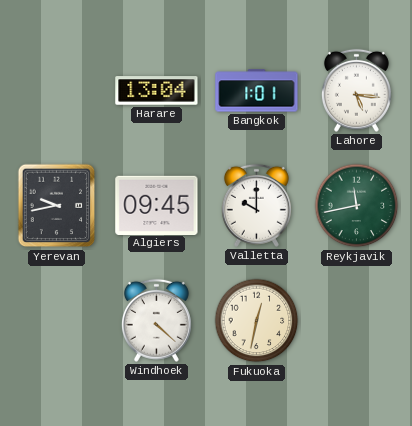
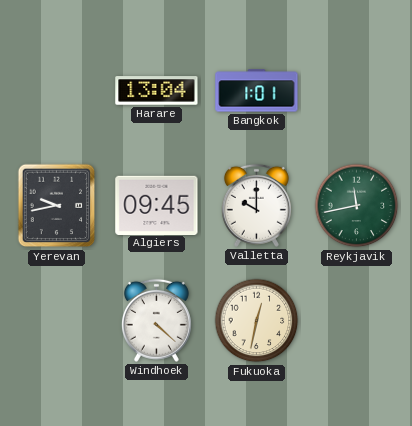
Lahore: 5:16 -> none
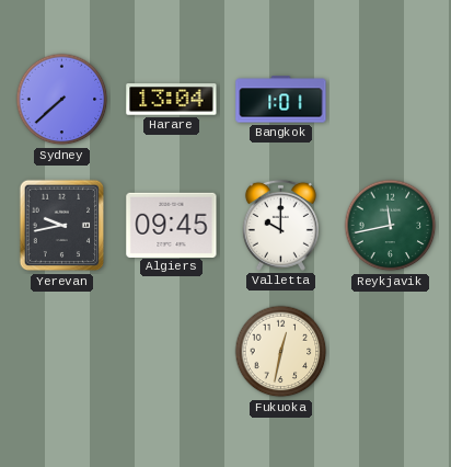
Sydney: none -> 7:38
Windhoek: 4:22 -> none
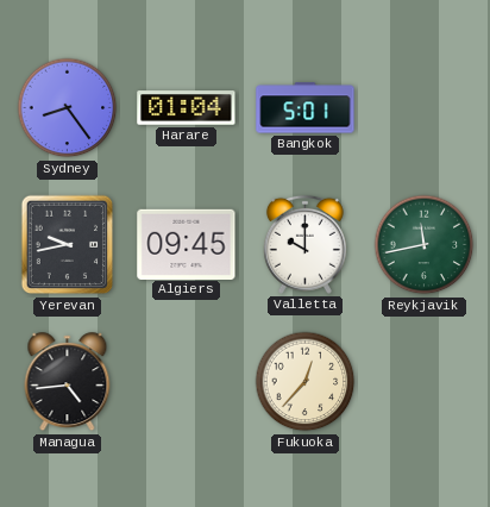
Sydney: 7:38 -> 8:24
Harare: 13:04 -> 01:04
Bangkok: 1:01 -> 5:01
Managua: none -> 4:44
Fukuoka: 12:32 -> 12:37
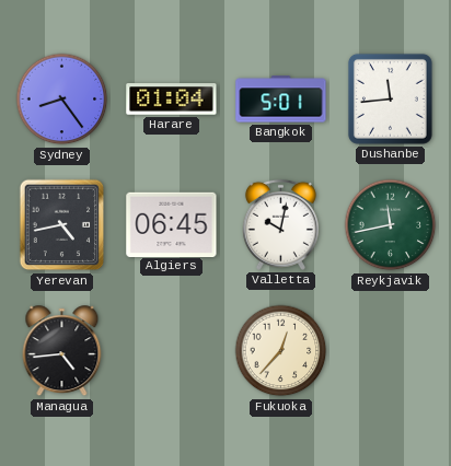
Dushanbe: none -> 11:44
Yerevan: 9:43 -> 4:43
Algiers: 09:45 -> 06:45
Valletta: 10:00 -> 10:02
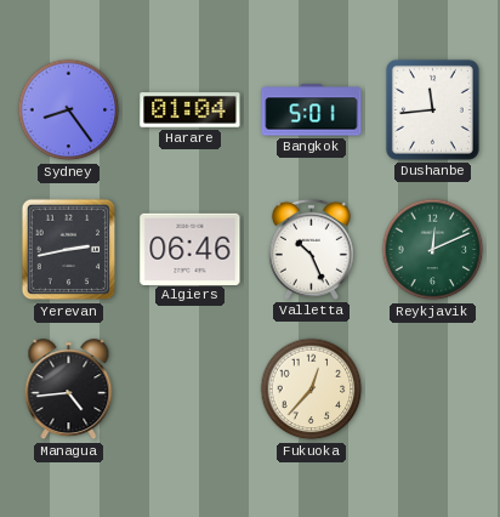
Yerevan: 4:43 -> 2:43
Algiers: 06:45 -> 06:46
Valletta: 10:02 -> 10:26
Reykjavik: 11:43 -> 12:11
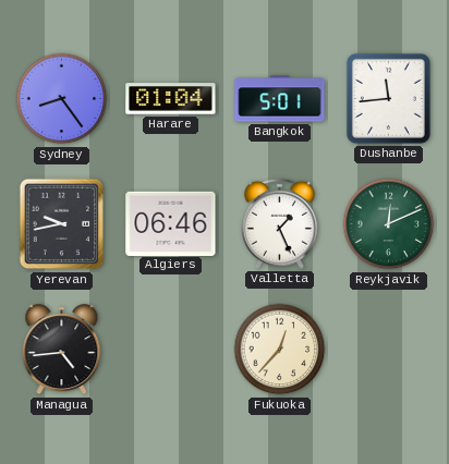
Yerevan: 2:43 -> 9:43
Valletta: 10:26 -> 1:26
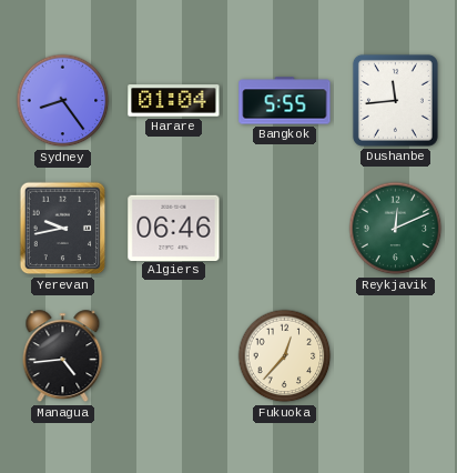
Bangkok: 5:01 -> 5:55
Valletta: 1:26 -> none
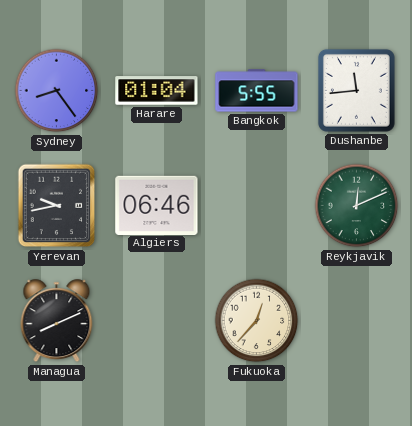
Managua: 4:44 -> 8:11
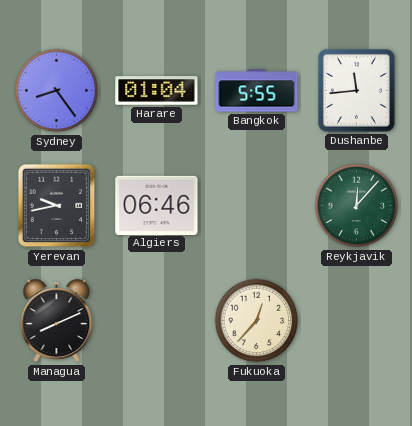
Reykjavik: 12:11 -> 12:07
